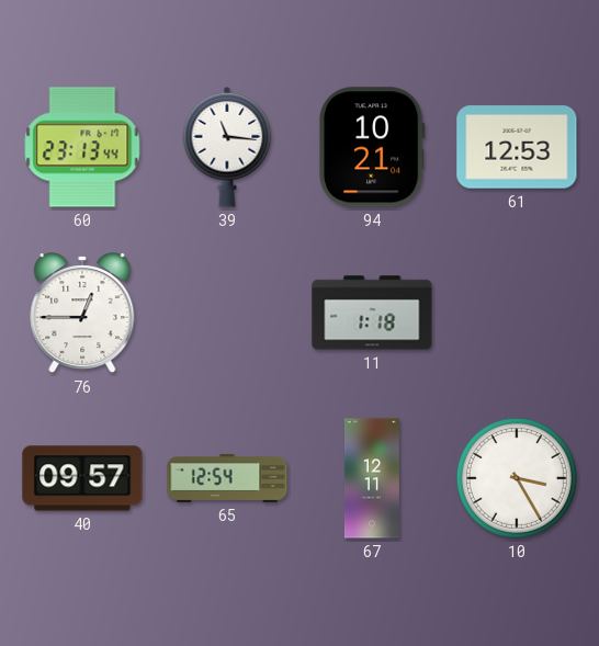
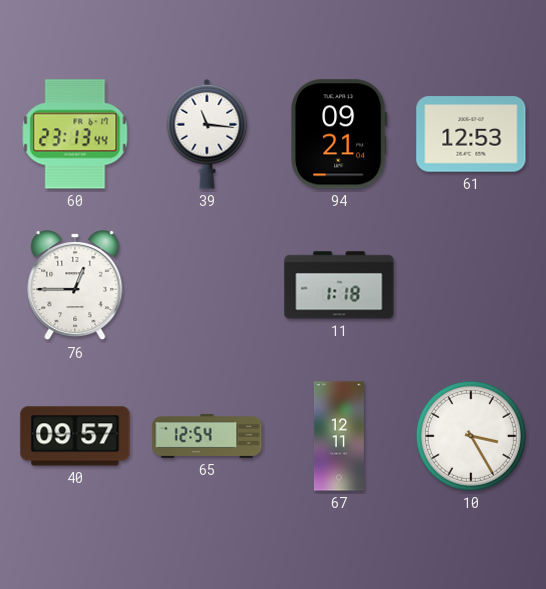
94: 10:21 -> 09:21
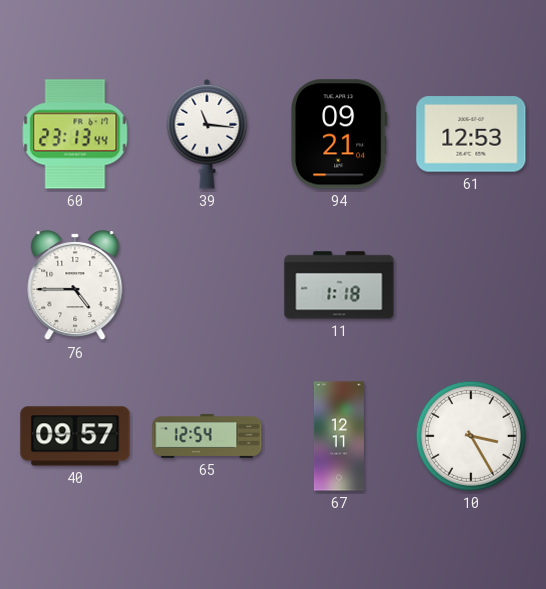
76: 12:45 -> 4:45
